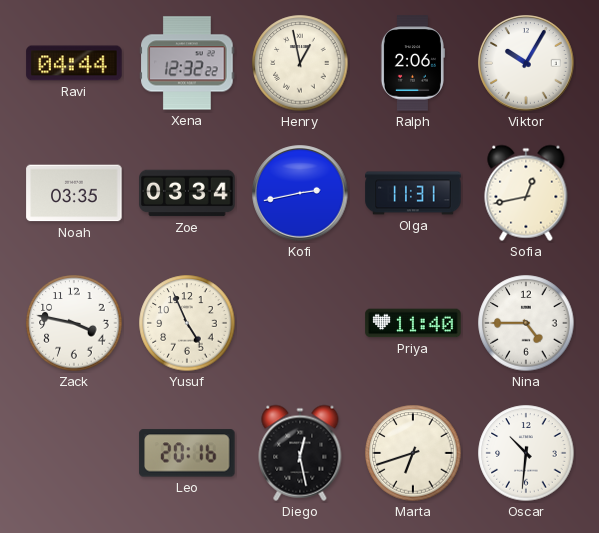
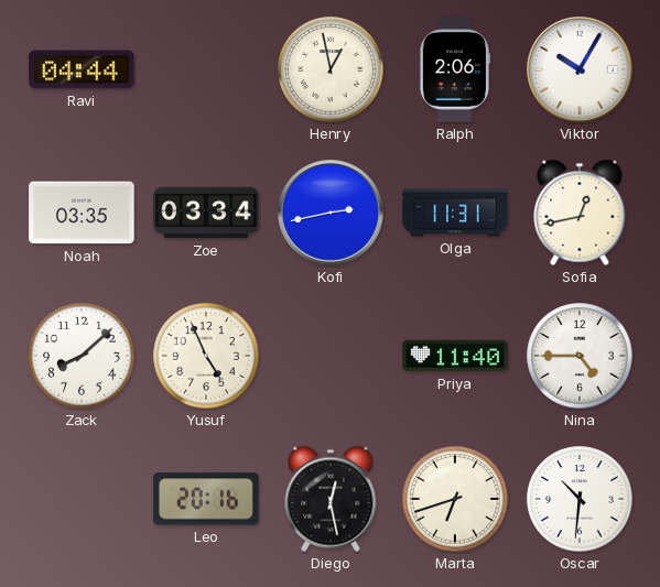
Xena: 12:32 -> none
Zack: 3:47 -> 8:08
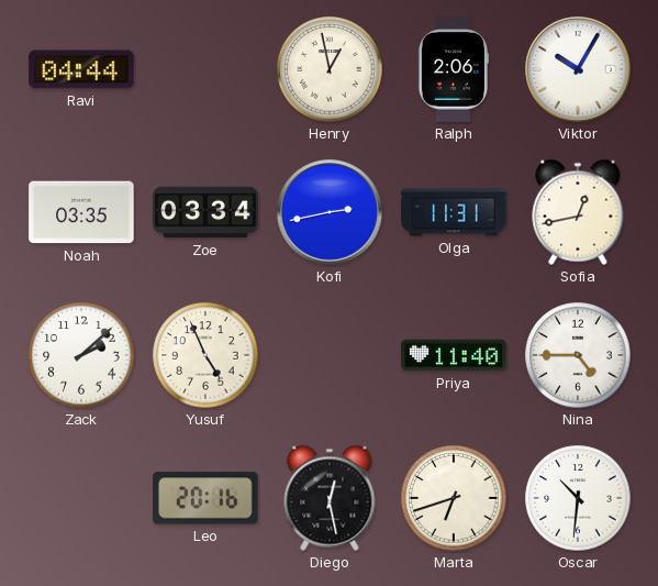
Zack: 8:08 -> 2:08
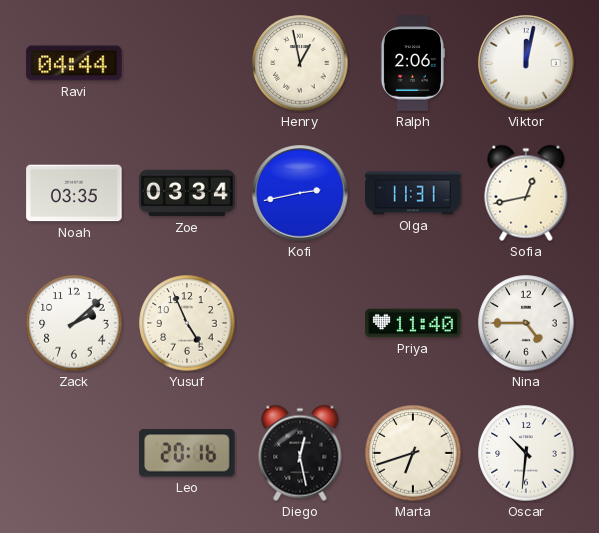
Viktor: 10:05 -> 12:02
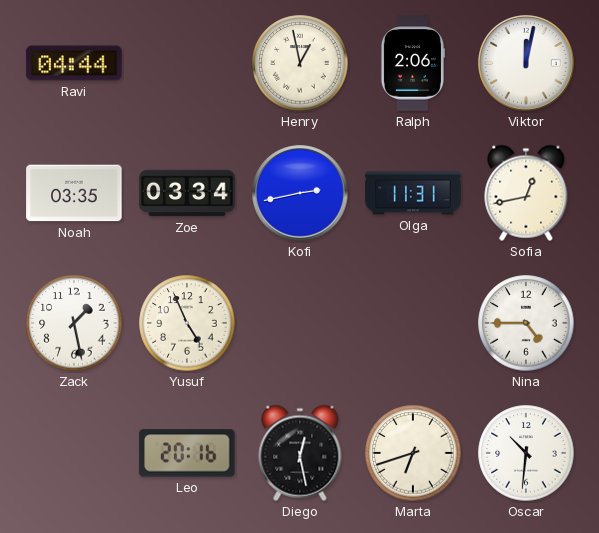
Zack: 2:08 -> 1:28
Priya: 11:40 -> none
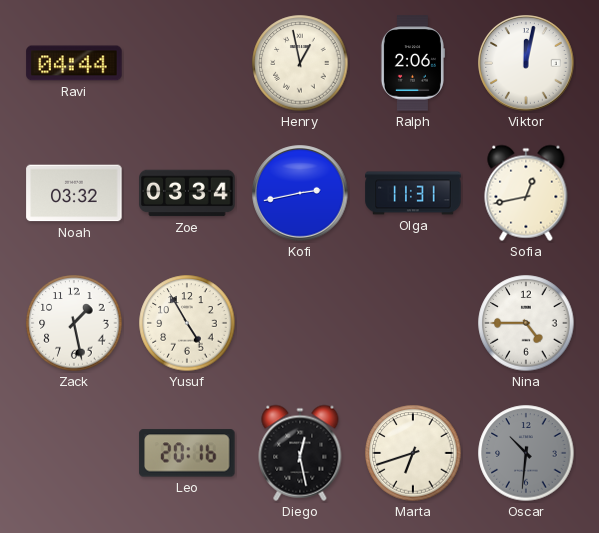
Noah: 03:35 -> 03:32
Yusuf: 4:56 -> 4:55
Oscar dial: white -> grey
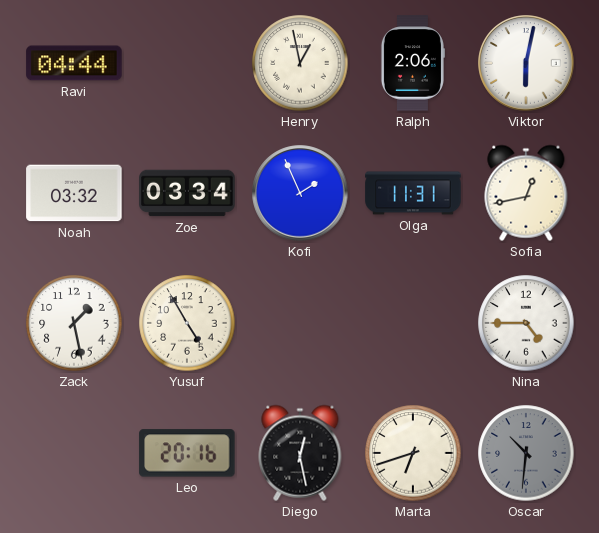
Viktor: 12:02 -> 6:02
Kofi: 2:43 -> 1:56
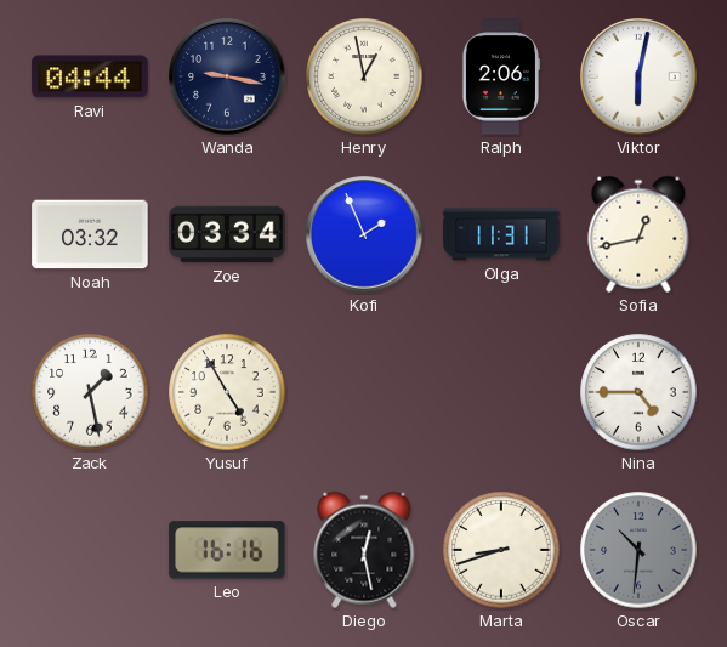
Wanda: none -> 9:17
Leo: 20:16 -> 16:16
Marta: 6:42 -> 8:42
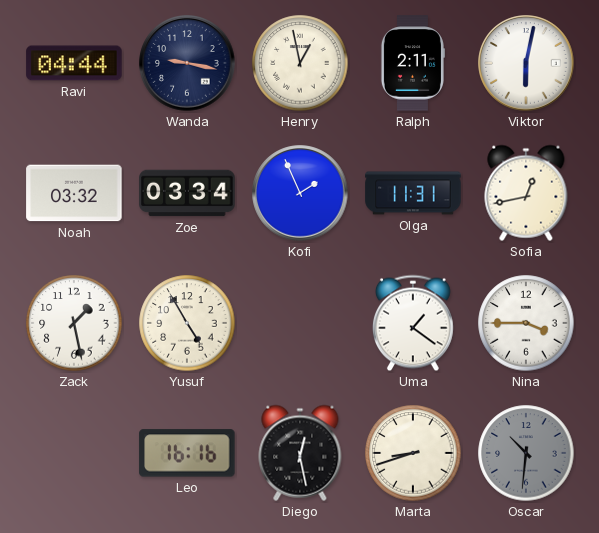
Ralph: 2:06 -> 2:11
Uma: none -> 1:21
Nina: 4:45 -> 3:45
